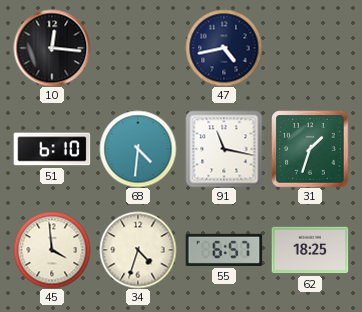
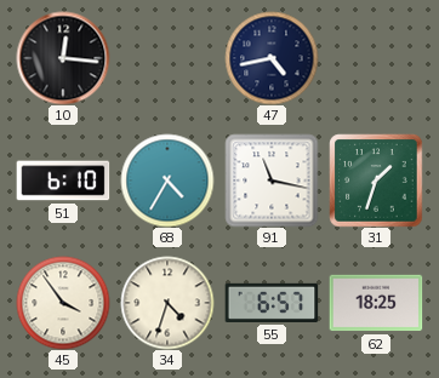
68: 4:31 -> 4:35
45: 3:59 -> 3:54
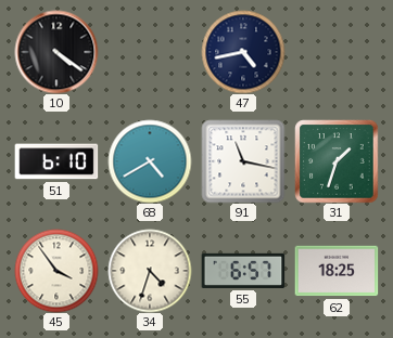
10: 12:16 -> 4:21
68: 4:35 -> 4:40
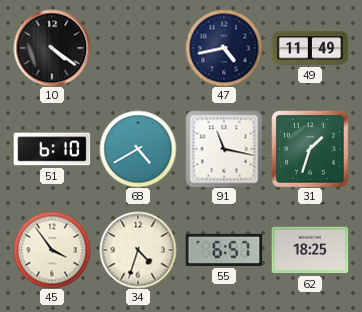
49: none -> 11:49
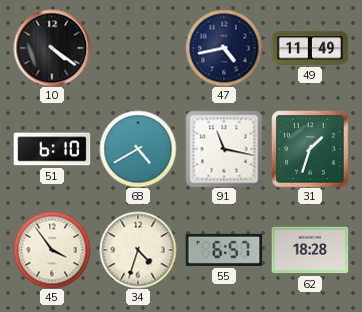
62: 18:25 -> 18:28
